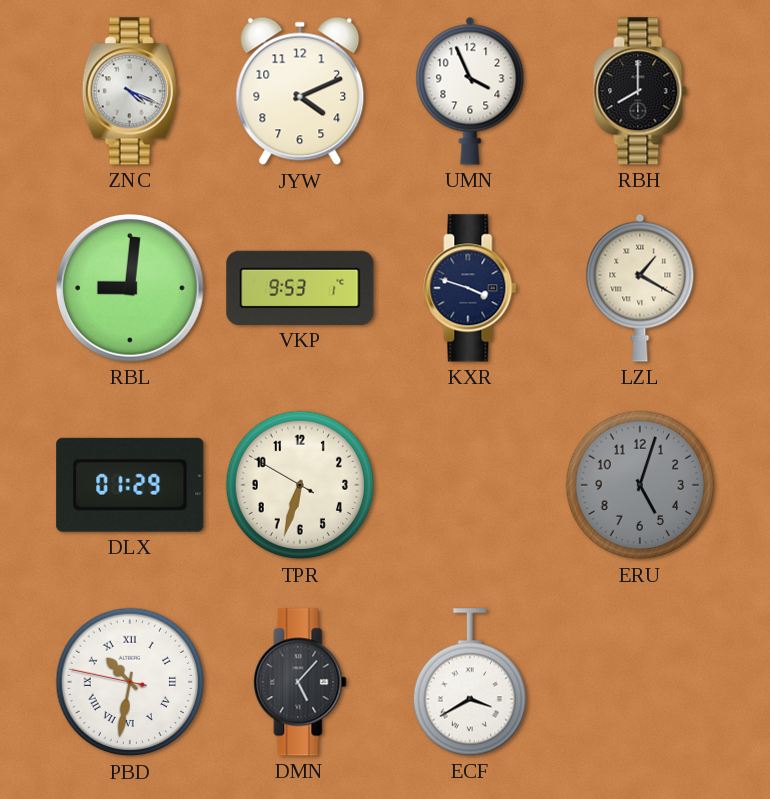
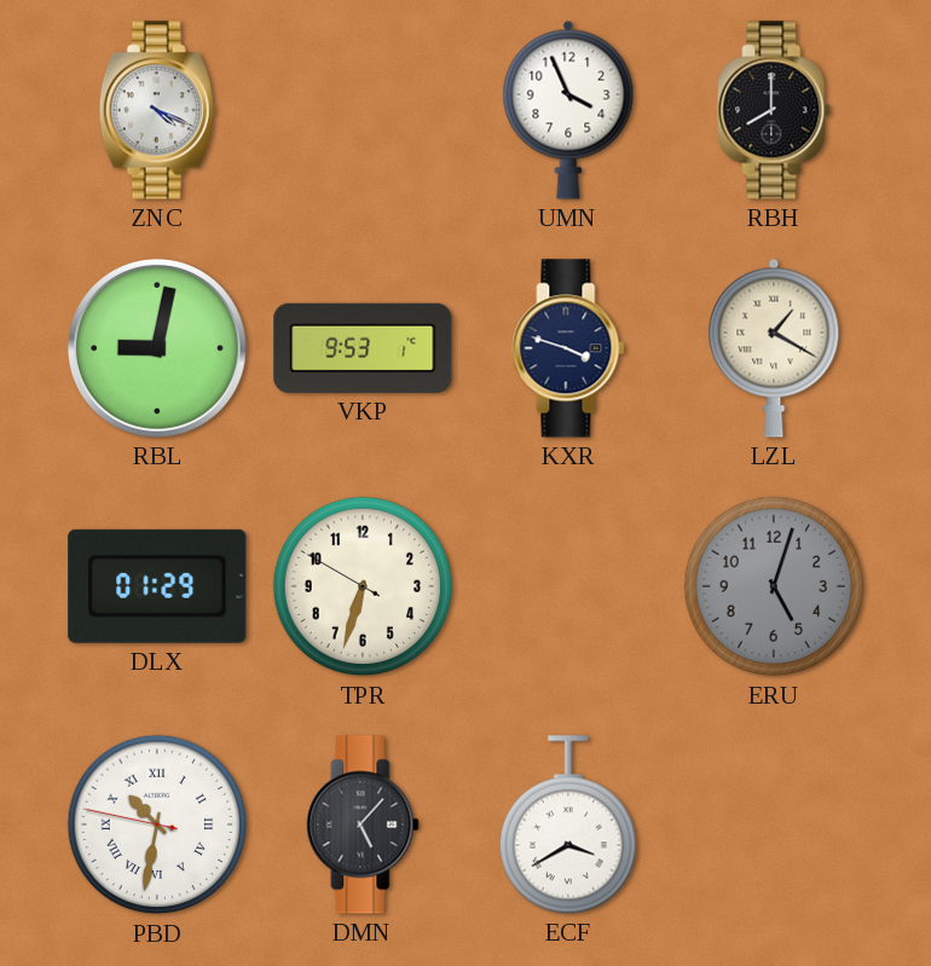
JYW: 4:11 -> none
RBL: 9:01 -> 9:02
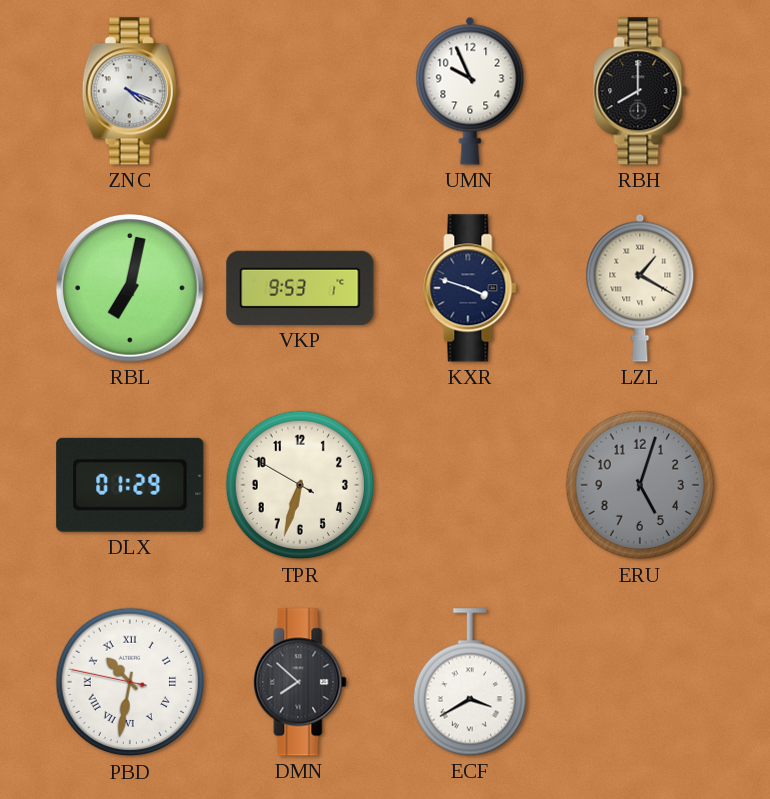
UMN: 3:56 -> 9:56
RBL: 9:02 -> 7:02
DMN: 5:07 -> 7:52
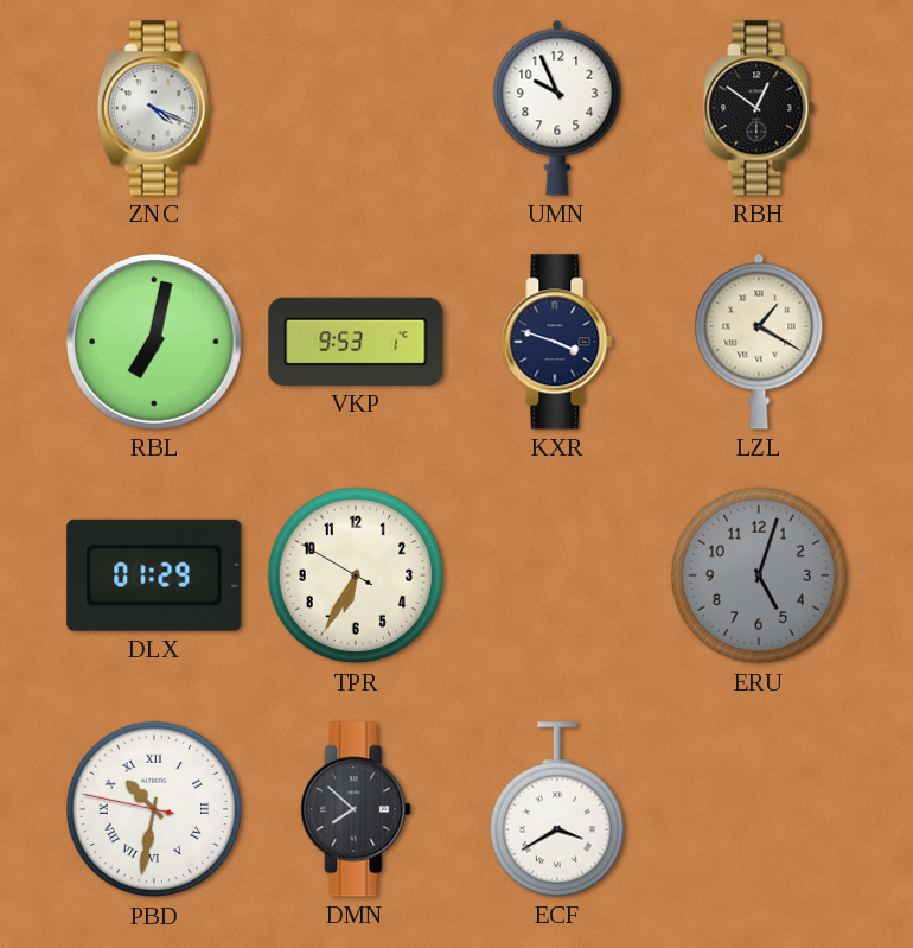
RBH: 8:00 -> 12:51
TPR: 6:32 -> 6:34
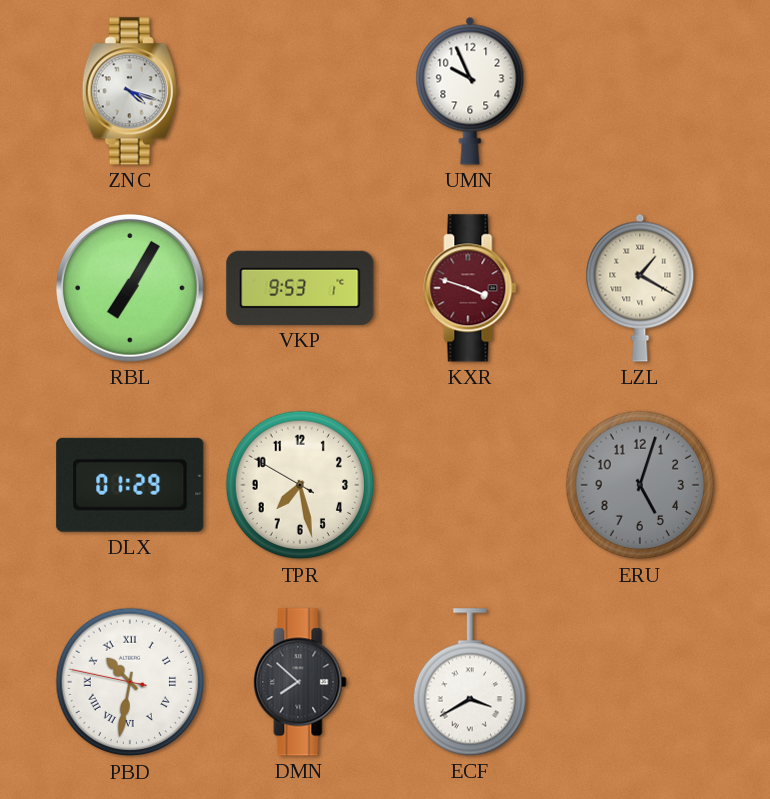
ZNC: 4:19 -> 4:18
RBH: 12:51 -> none
RBL: 7:02 -> 7:05
KXR dial: navy -> burgundy
TPR: 6:34 -> 7:27
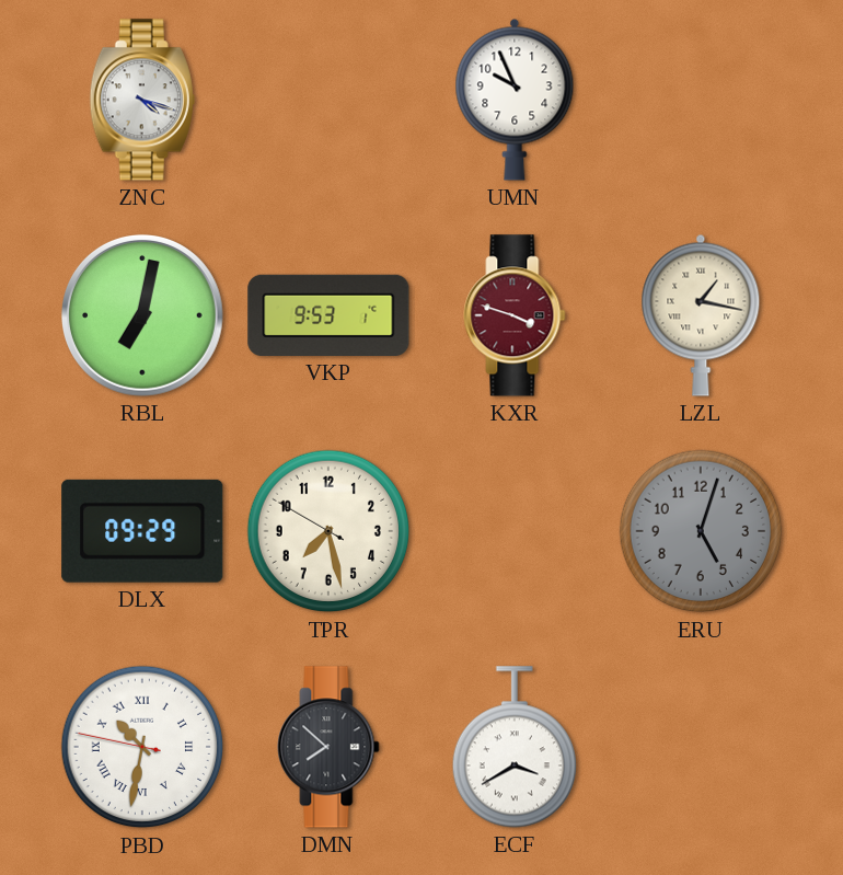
RBL: 7:05 -> 7:02
LZL: 1:20 -> 1:17
DLX: 01:29 -> 09:29
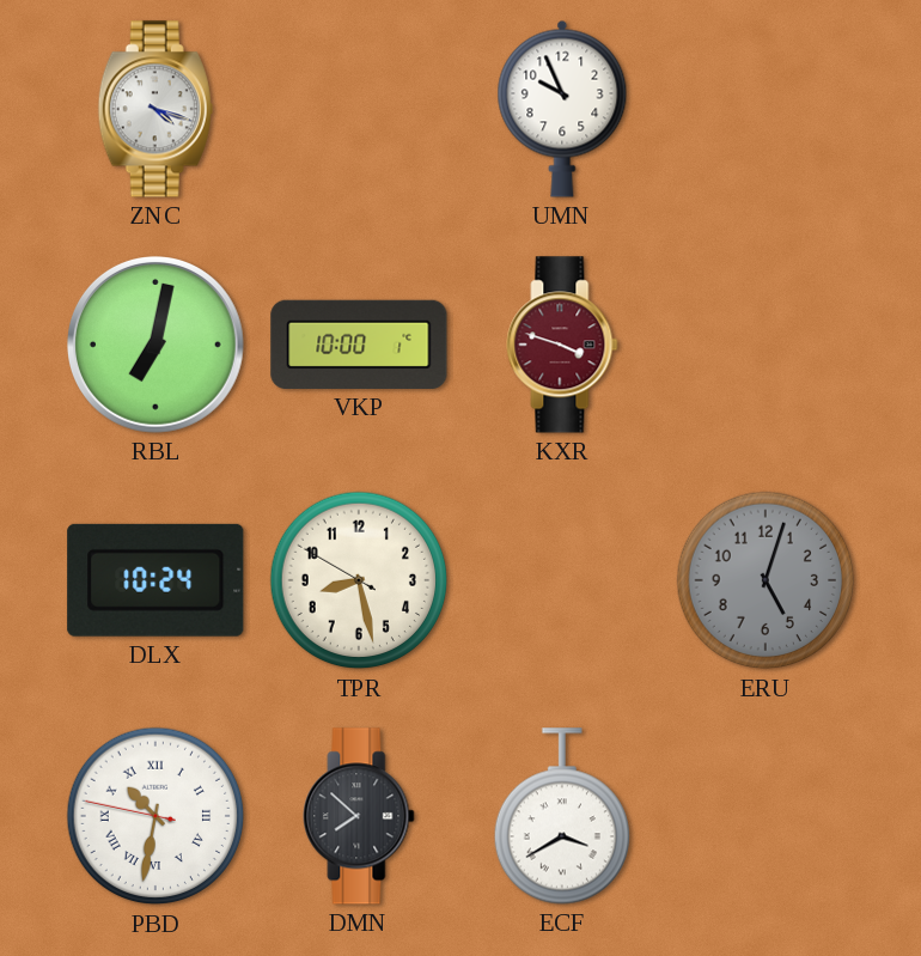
VKP: 9:53 -> 10:00
LZL: 1:17 -> none
DLX: 09:29 -> 10:24
TPR: 7:27 -> 8:27
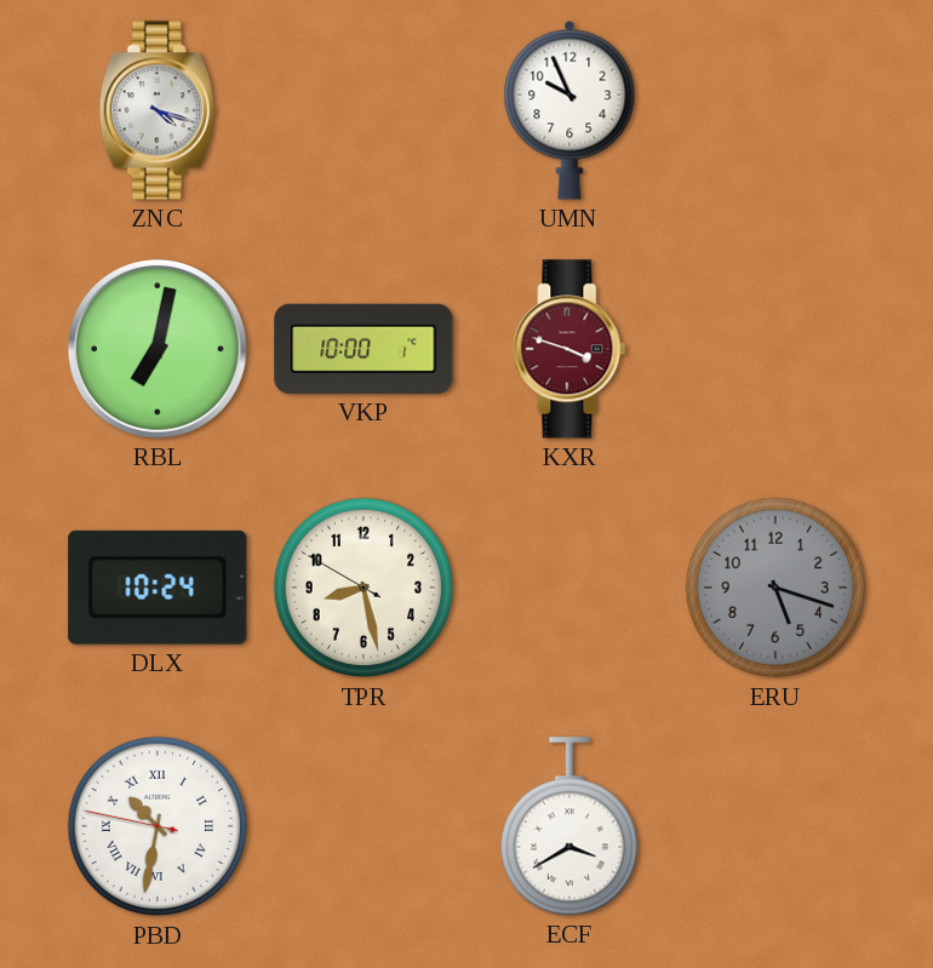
ERU: 5:03 -> 5:18
DMN: 7:52 -> none
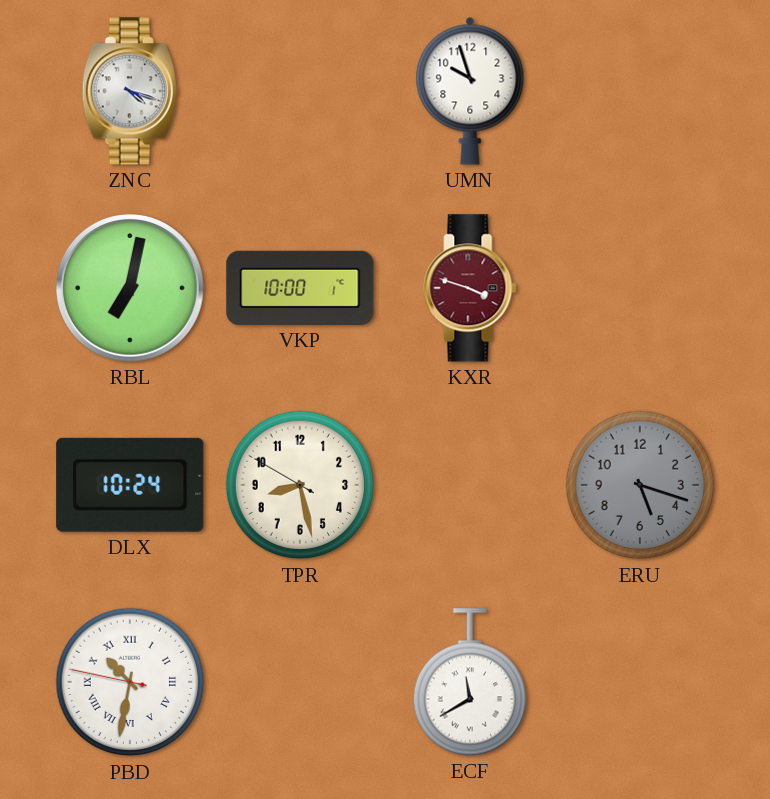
UMN: 9:56 -> 9:57
ECF: 3:40 -> 11:40
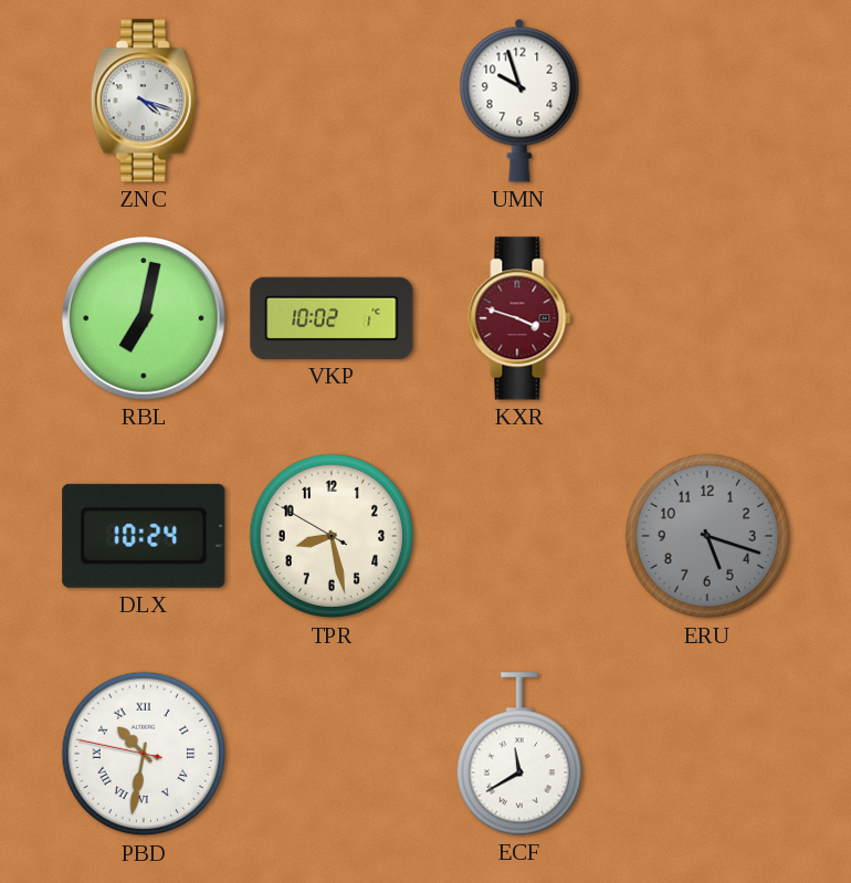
VKP: 10:00 -> 10:02
